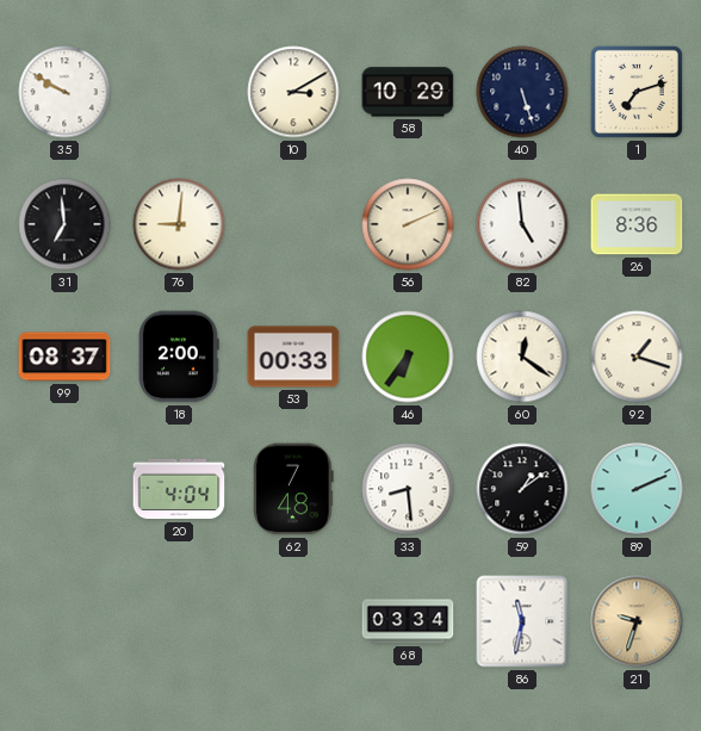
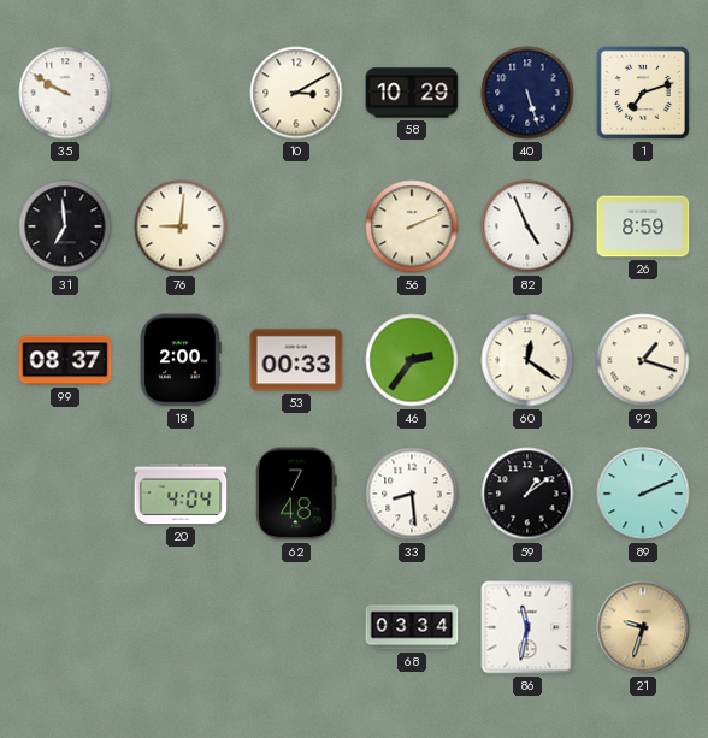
82: 4:59 -> 4:56
26: 8:36 -> 8:59
46: 6:36 -> 2:36
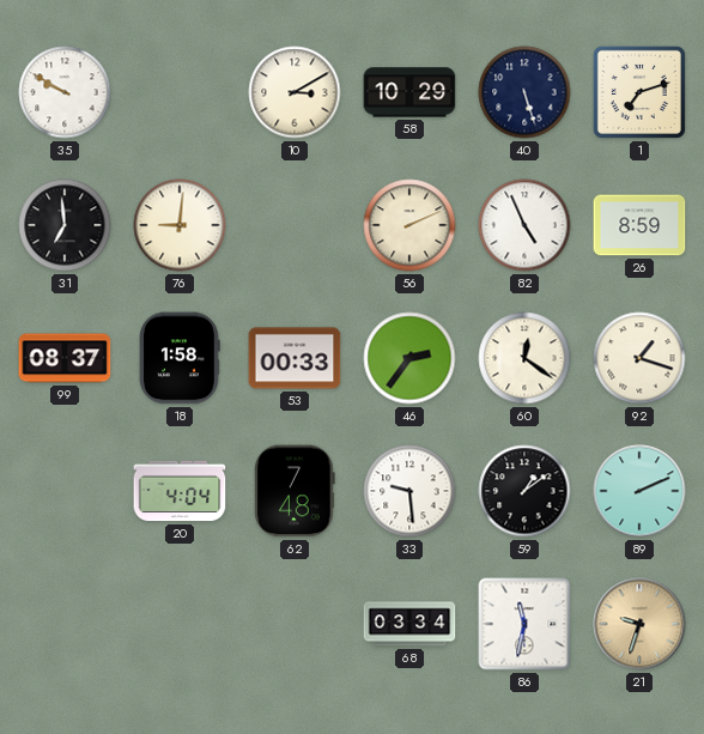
18: 2:00 -> 1:58
33: 8:29 -> 9:29
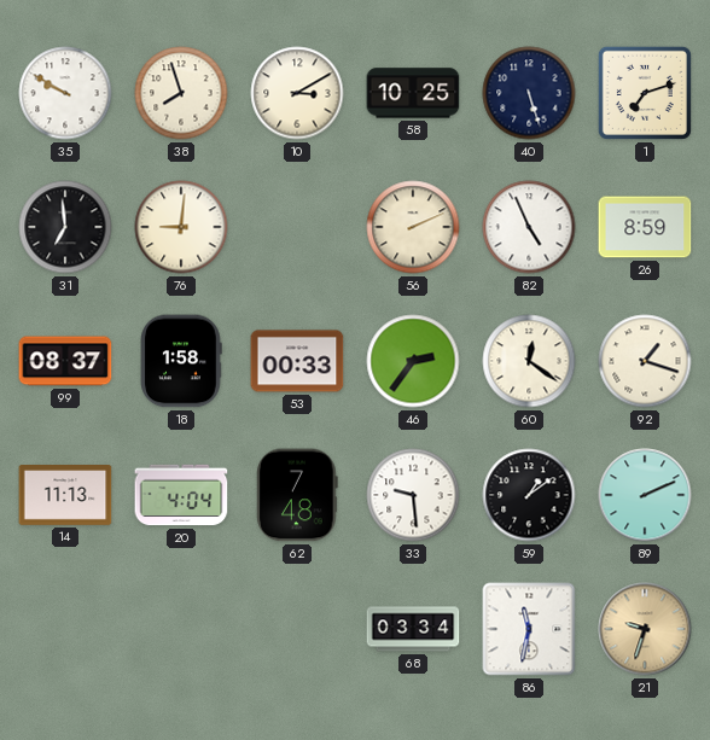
38: none -> 7:57
58: 10:29 -> 10:25
14: none -> 11:13
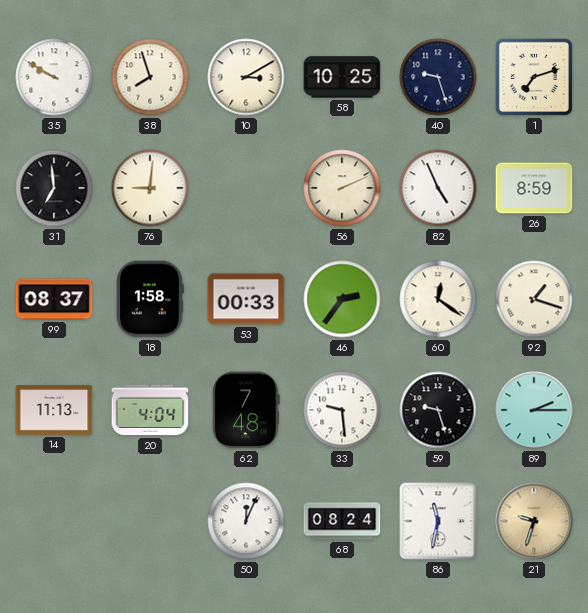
40: 5:27 -> 9:27
59: 1:09 -> 9:27
89: 2:11 -> 2:15
50: none -> 12:04
68: 03:34 -> 08:24
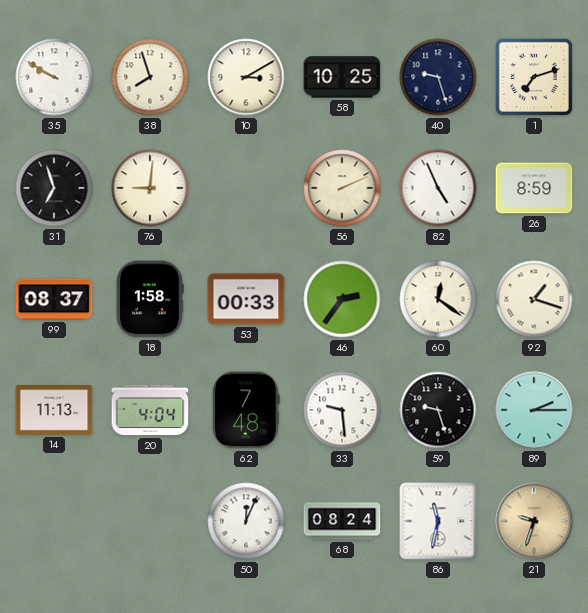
31: 6:59 -> 6:57
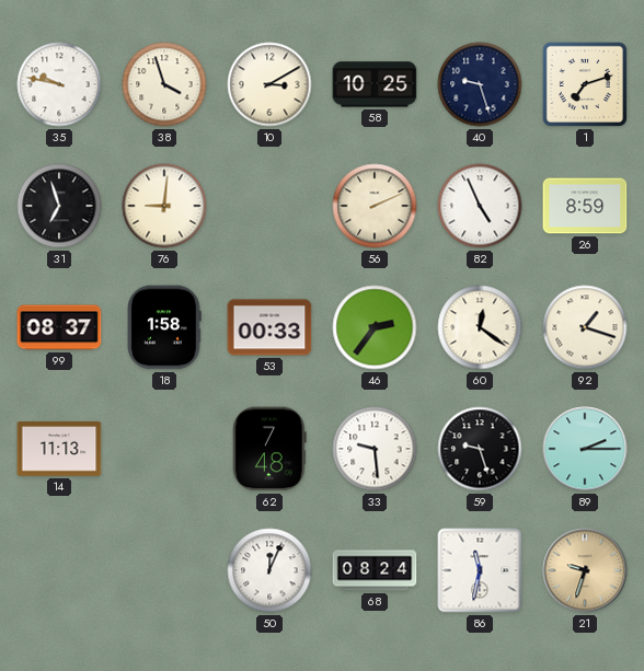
35: 9:50 -> 9:47
38: 7:57 -> 3:57
20: 4:04 -> none
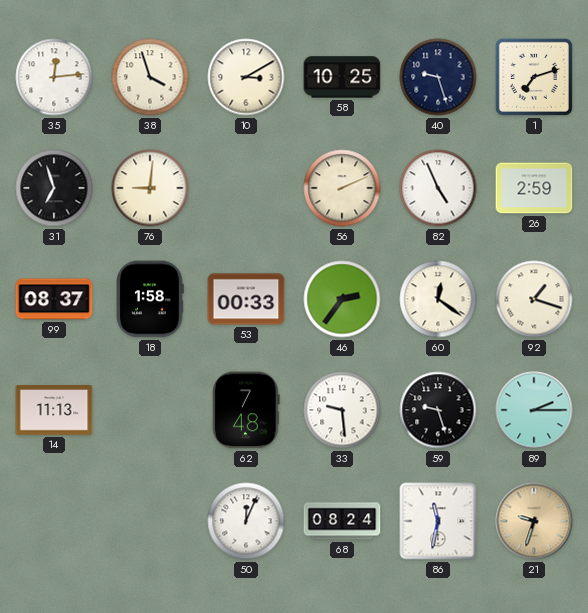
35: 9:47 -> 12:14
26: 8:59 -> 2:59
